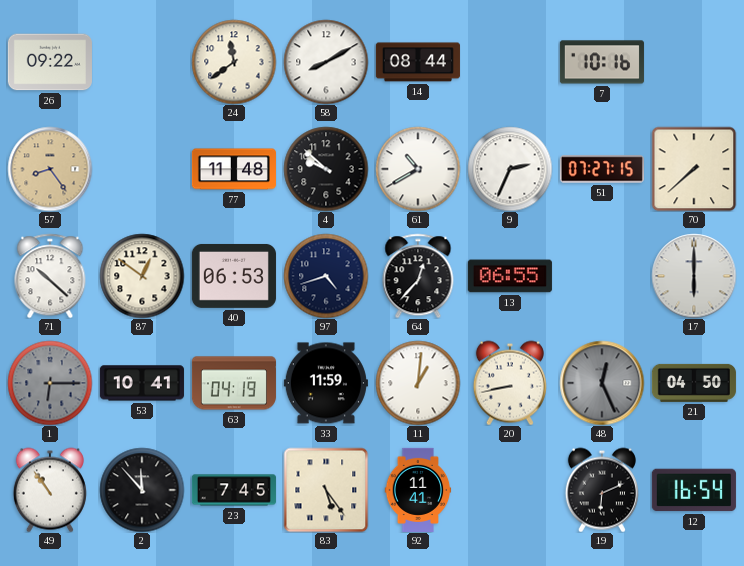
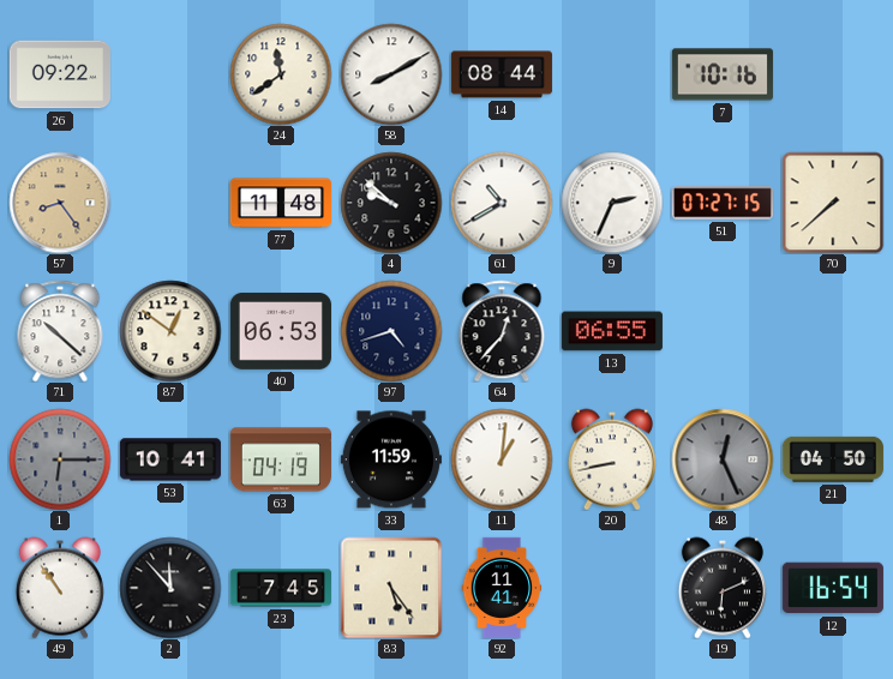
17: 6:00 -> none
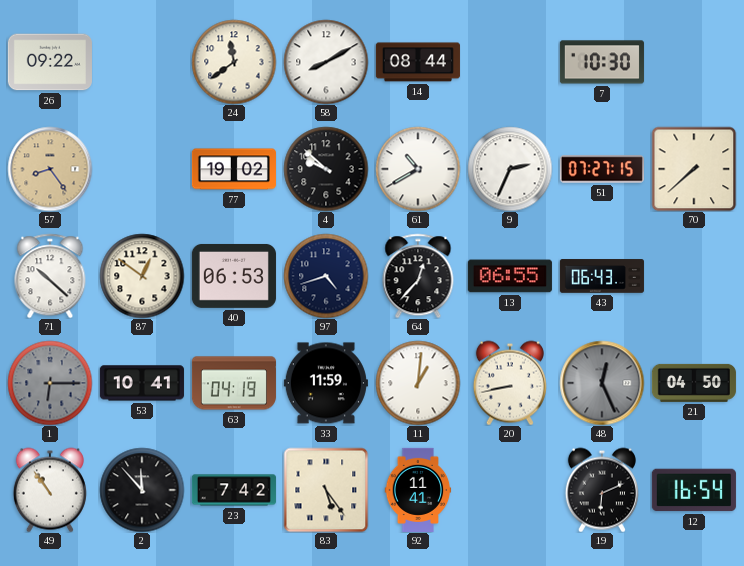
7: 10:16 -> 10:30
77: 11:48 -> 19:02
43: none -> 06:43
23: 7:45 -> 7:42
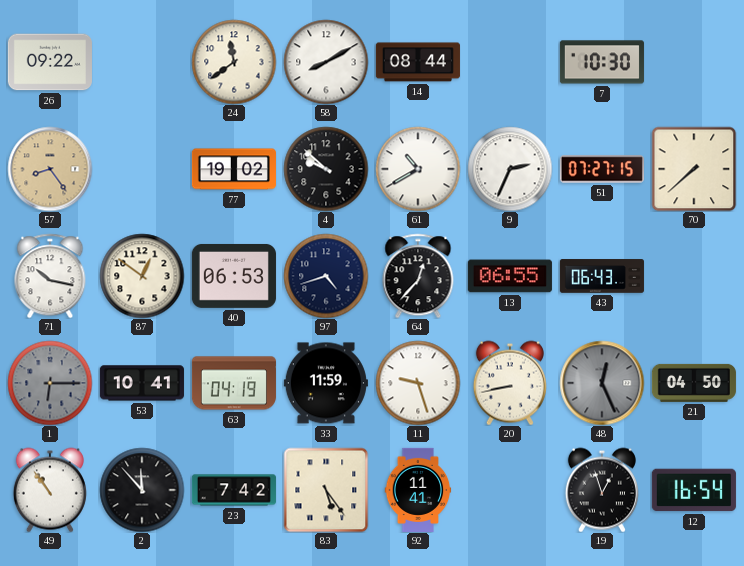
71: 10:22 -> 10:17
11: 1:01 -> 9:27
19: 6:11 -> 12:57
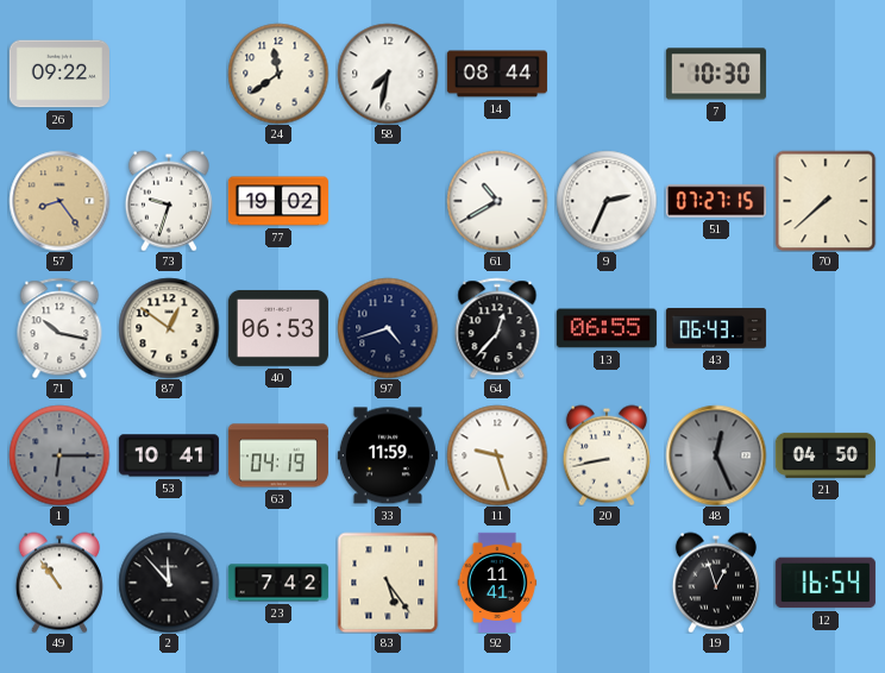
58: 8:10 -> 7:32
73: none -> 9:33
4: 9:52 -> none
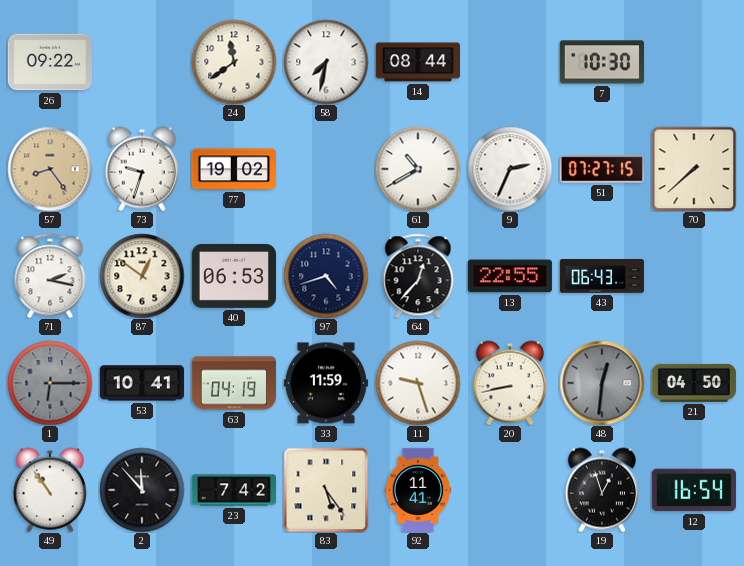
71: 10:17 -> 2:17
13: 06:55 -> 22:55
48: 12:26 -> 12:31
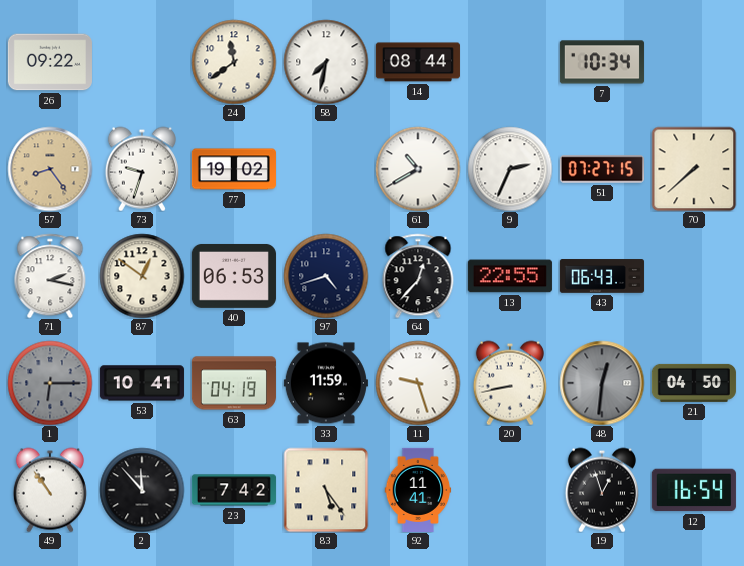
7: 10:30 -> 10:34
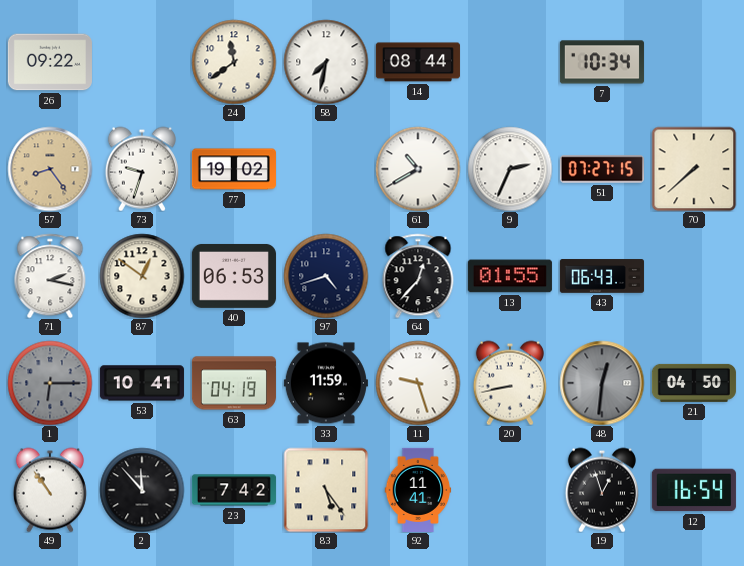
13: 22:55 -> 01:55
